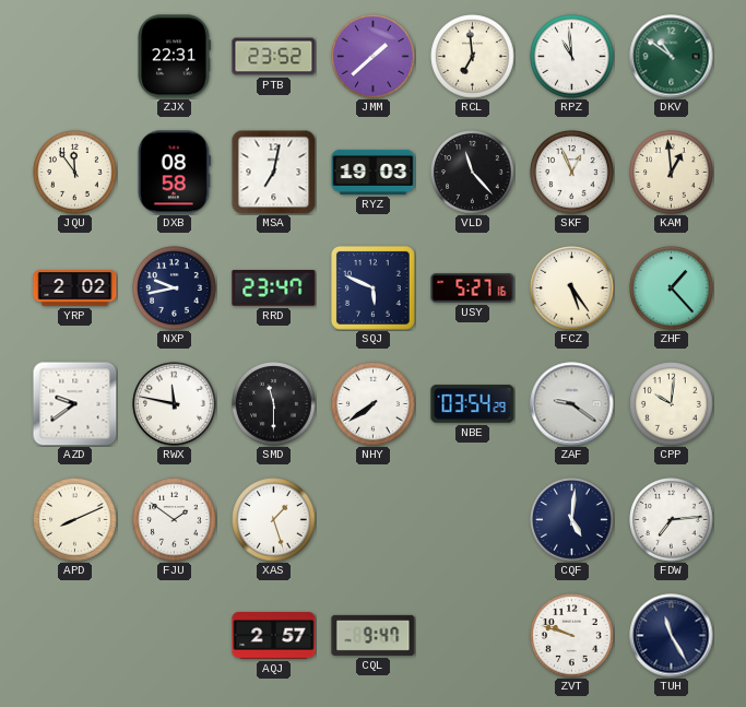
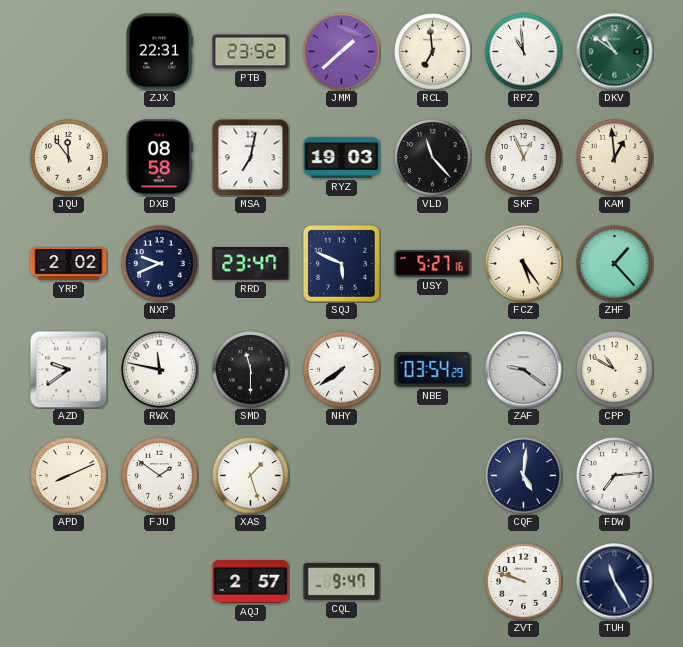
NXP: 9:43 -> 9:41
CPP: 10:01 -> 10:50
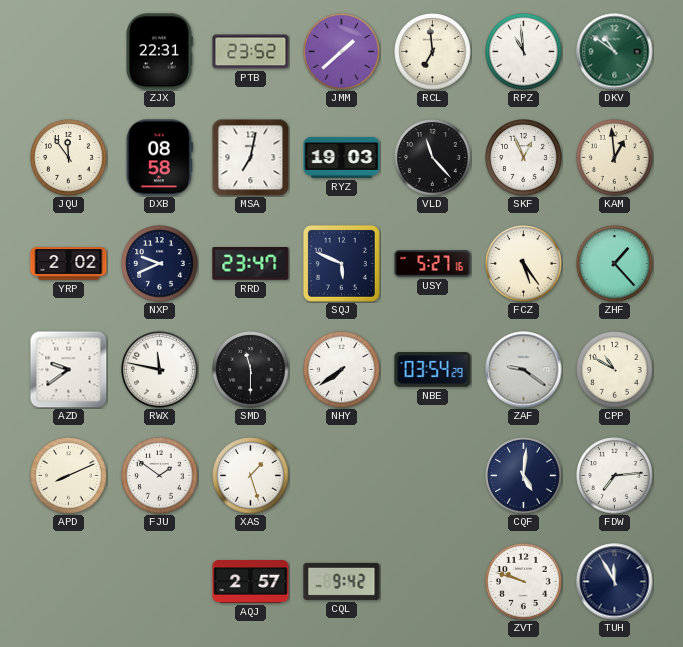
CQL: 9:47 -> 9:42
TUH: 11:25 -> 11:55
